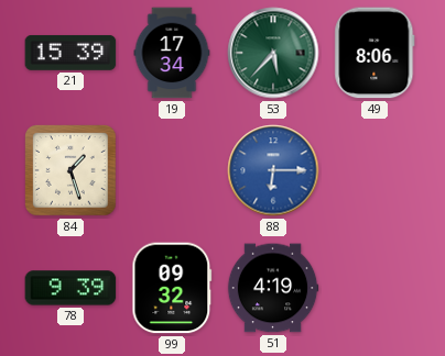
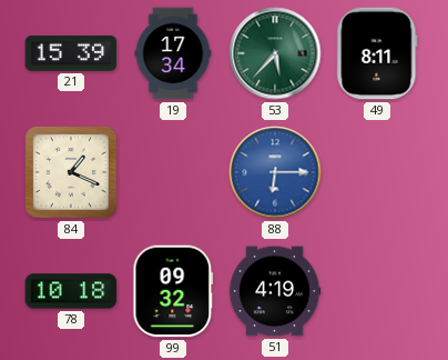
49: 8:06 -> 8:11
84: 1:27 -> 1:19
78: 9:39 -> 10:18
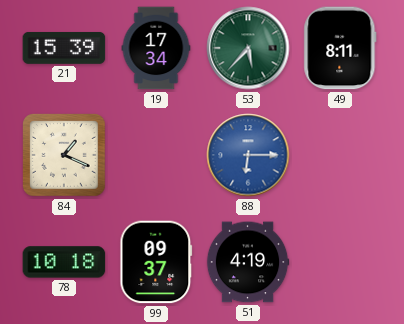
99: 09:32 -> 09:37
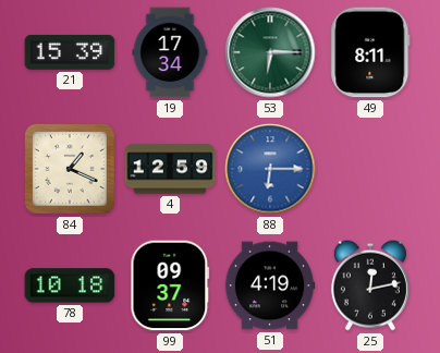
53: 5:37 -> 6:15
4: none -> 12:59
25: none -> 12:13
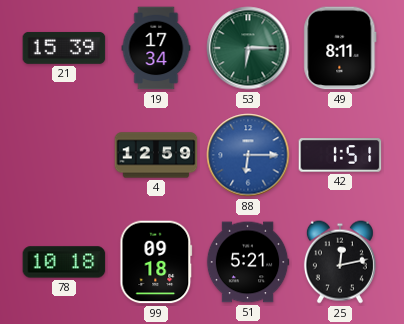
84: 1:19 -> none
42: none -> 1:51
99: 09:37 -> 09:18
51: 4:19 -> 5:21
